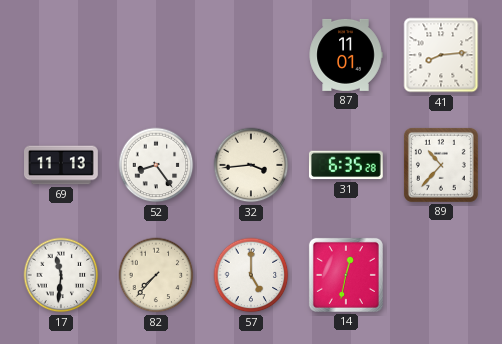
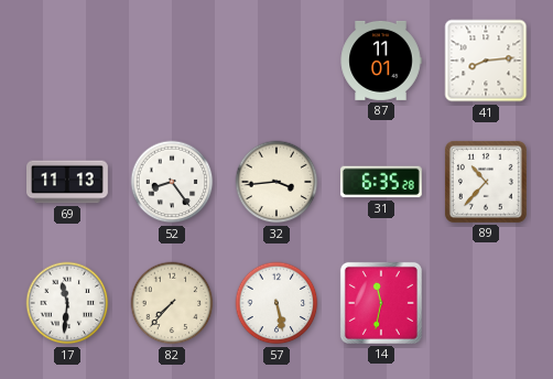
57: 5:00 -> 5:28
14: 12:32 -> 11:32
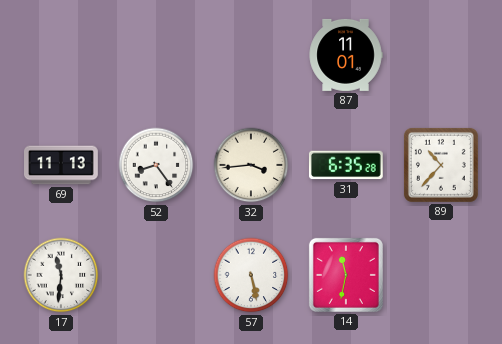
41: 8:14 -> none
82: 7:37 -> none
